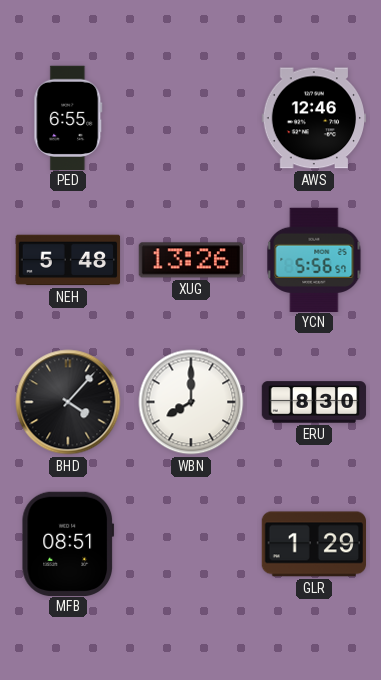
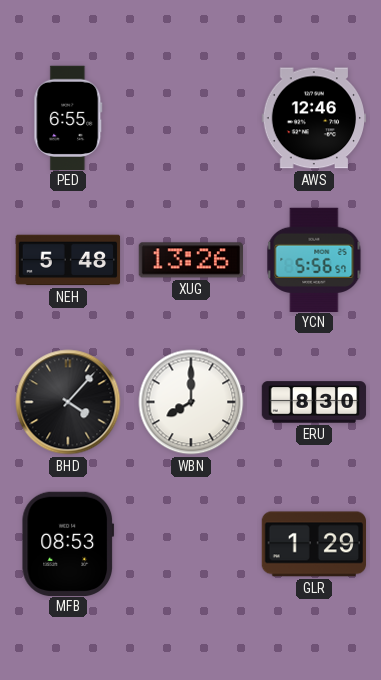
MFB: 08:51 -> 08:53
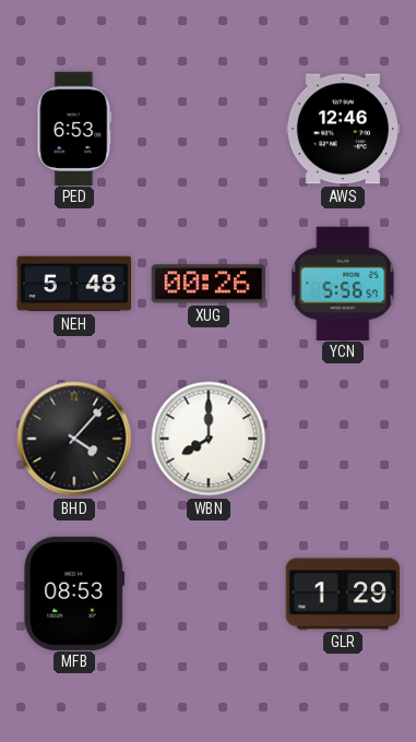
PED: 6:55 -> 6:53
XUG: 13:26 -> 00:26
ERU: 8:30 -> none
